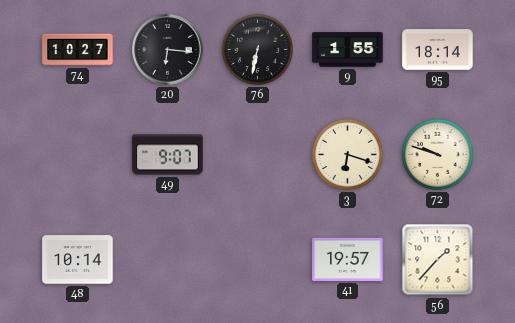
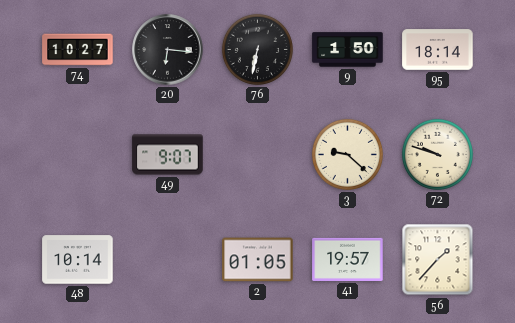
9: 1:55 -> 1:50
3: 6:18 -> 9:22
2: none -> 01:05
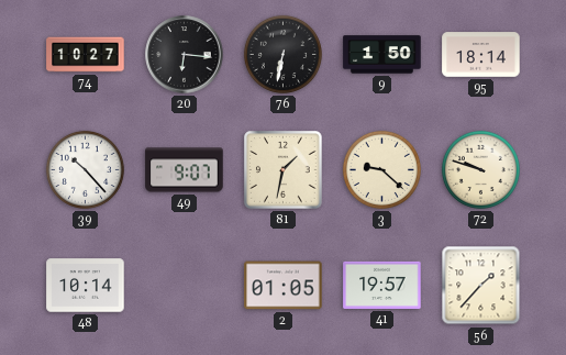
39: none -> 10:23
81: none -> 1:32
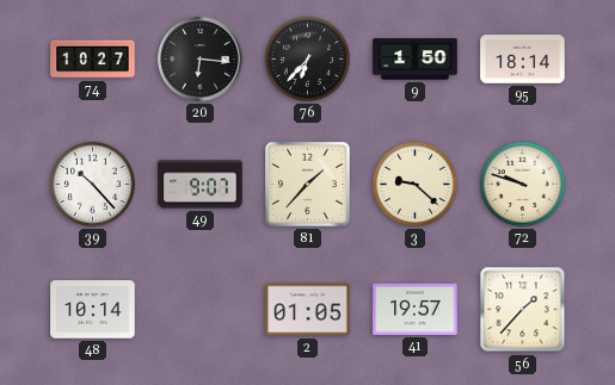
76: 6:32 -> 6:37
81: 1:32 -> 1:37
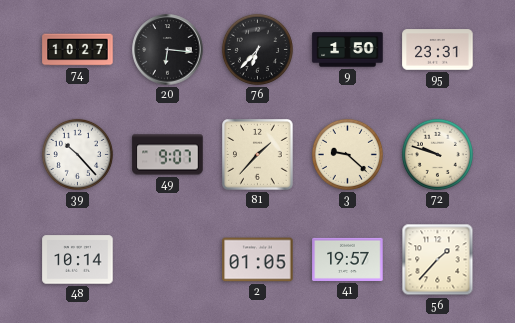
95: 18:14 -> 23:31
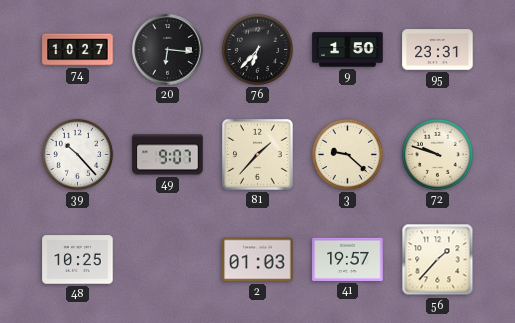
48: 10:14 -> 10:25
2: 01:05 -> 01:03
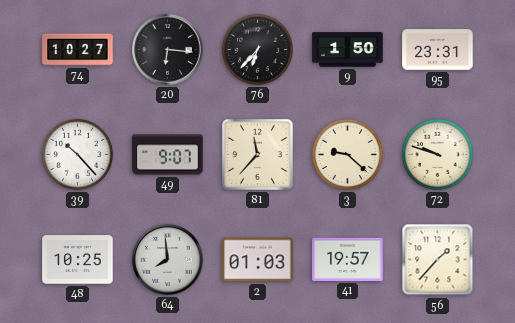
81: 1:37 -> 11:37
64: none -> 7:59
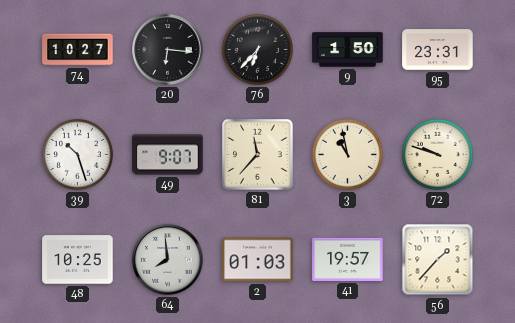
39: 10:23 -> 10:27
3: 9:22 -> 10:58
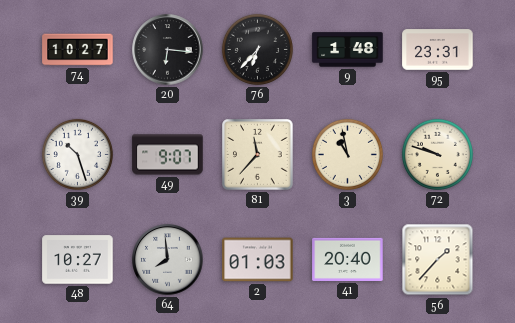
9: 1:50 -> 1:48
48: 10:25 -> 10:27
41: 19:57 -> 20:40
